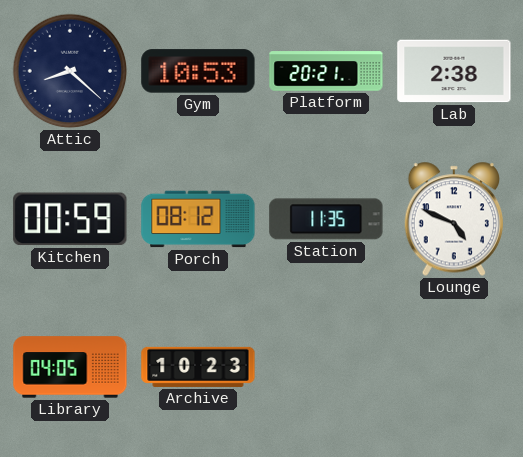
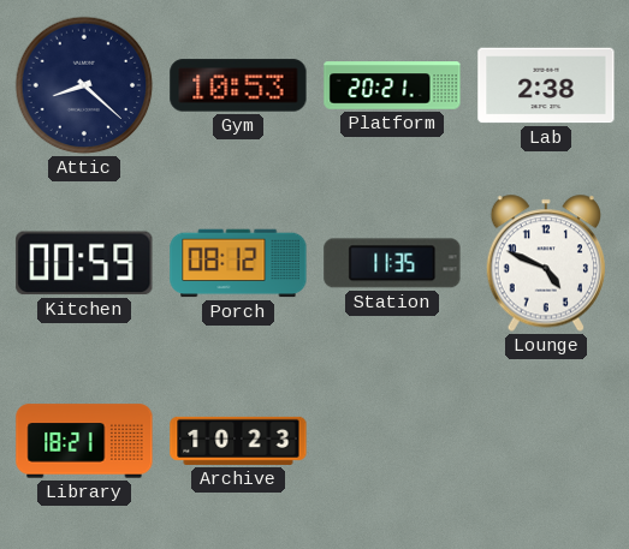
Library: 04:05 -> 18:21
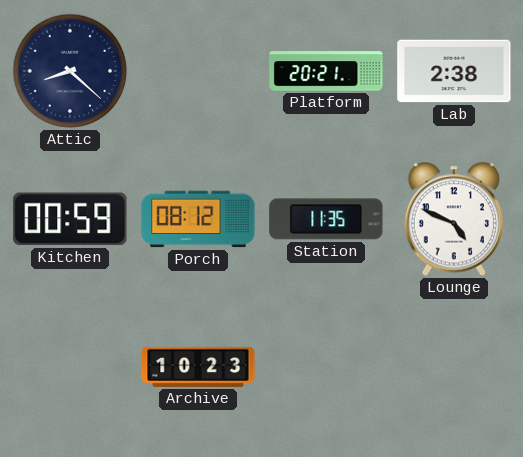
Gym: 10:53 -> none
Library: 18:21 -> none
